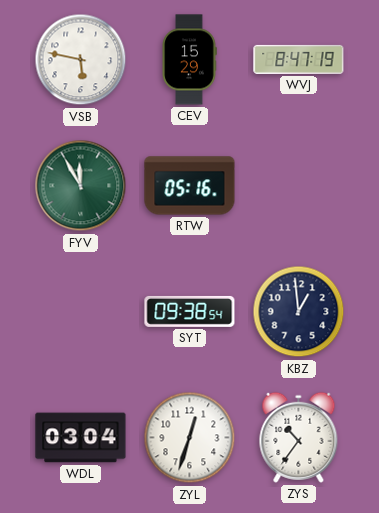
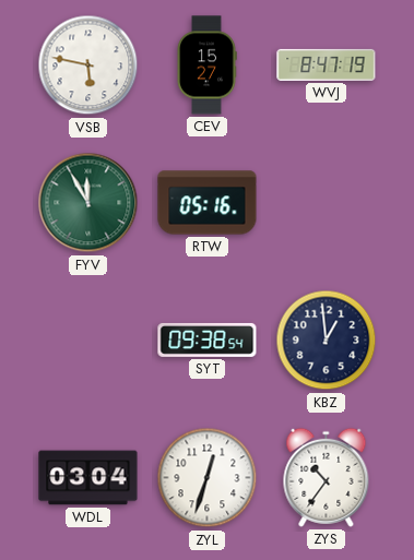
CEV: 15:29 -> 15:27
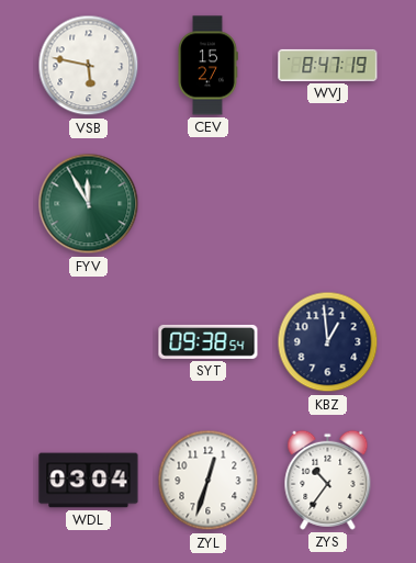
RTW: 05:16 -> none
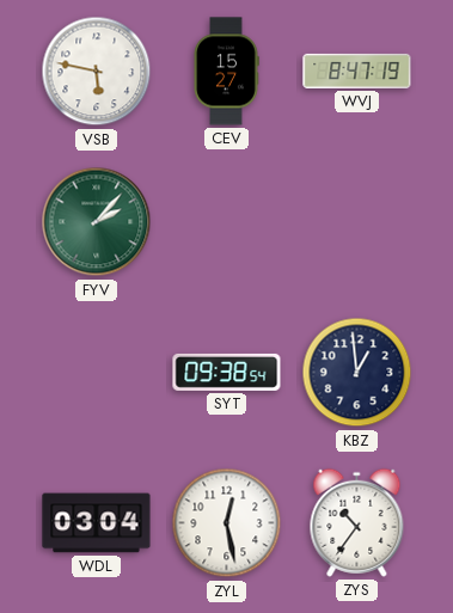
FYV: 11:55 -> 2:07
ZYL: 12:33 -> 12:28
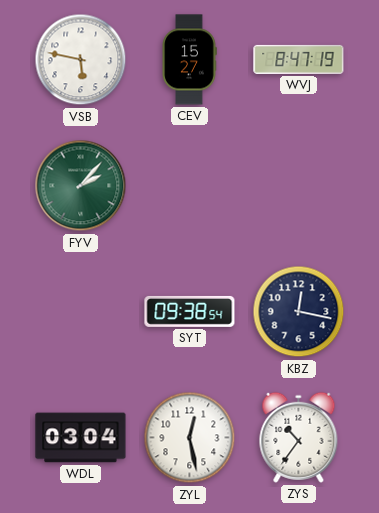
KBZ: 12:59 -> 12:17
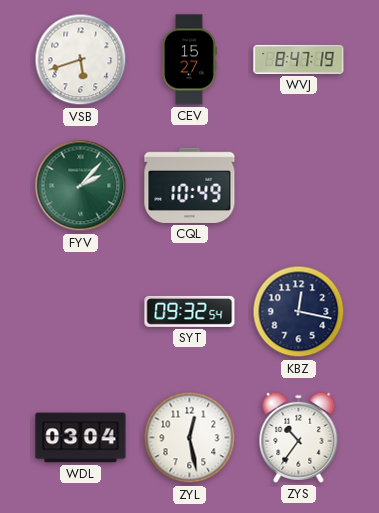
VSB: 5:47 -> 5:42
CQL: none -> 10:49
SYT: 09:38 -> 09:32
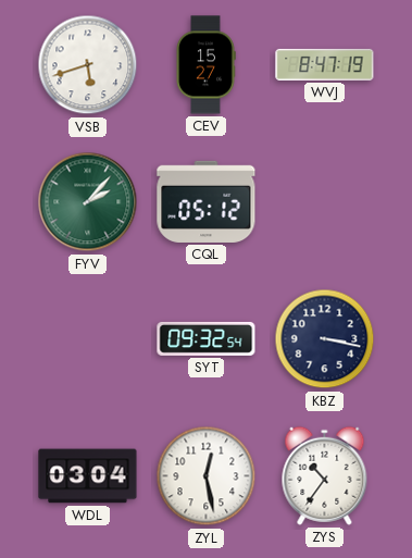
CQL: 10:49 -> 05:12
KBZ: 12:17 -> 3:17
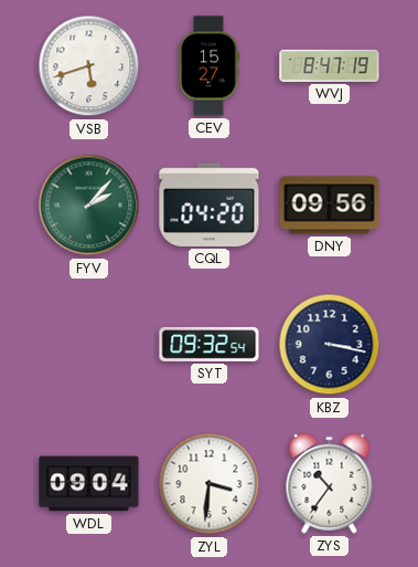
CQL: 05:12 -> 04:20
DNY: none -> 09:56
WDL: 03:04 -> 09:04
ZYL: 12:28 -> 3:31
